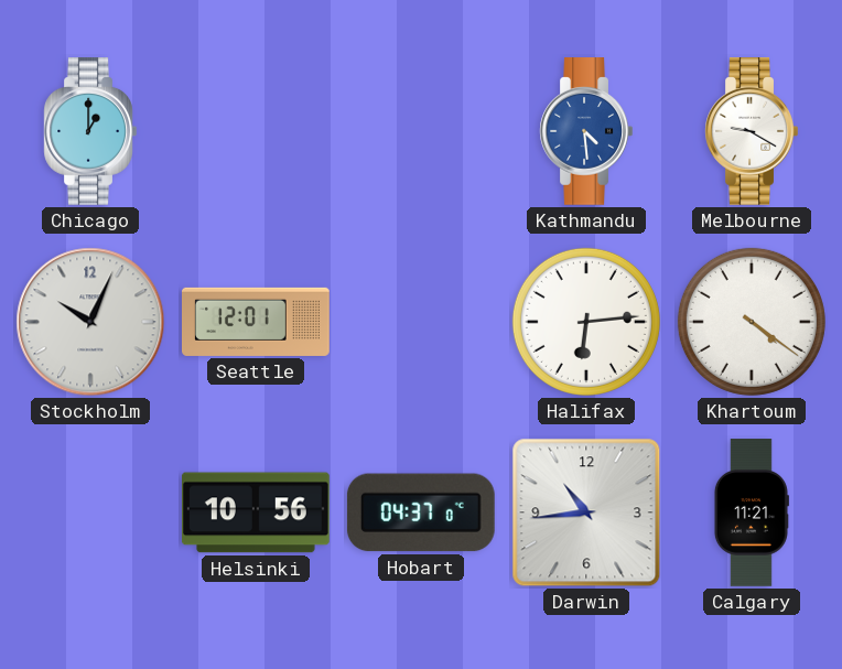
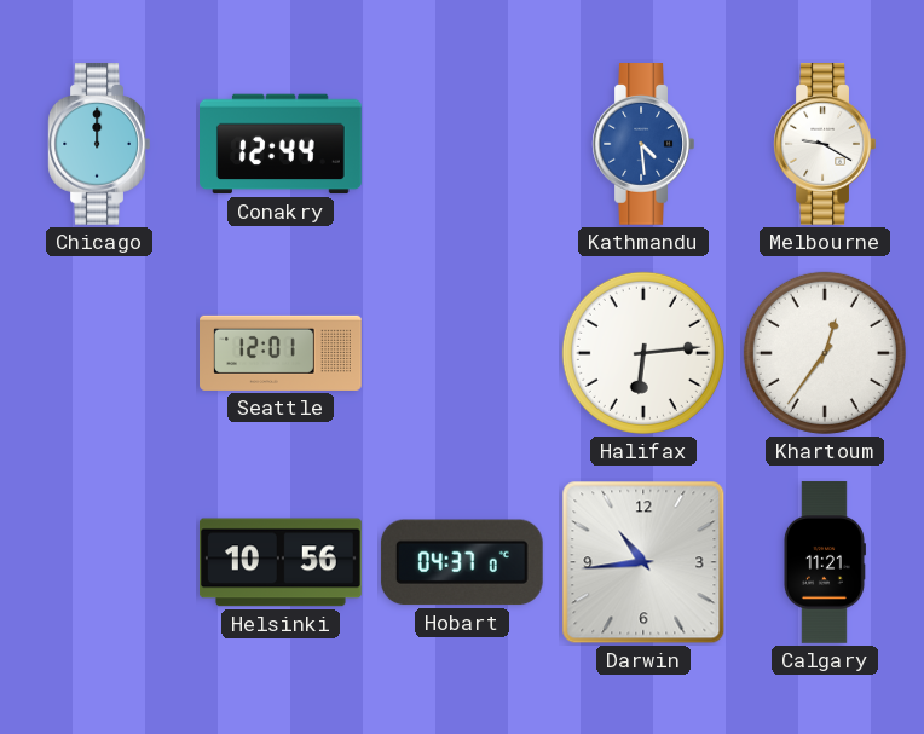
Chicago: 1:00 -> 12:00
Conakry: none -> 12:44
Stockholm: 10:04 -> none
Khartoum: 4:21 -> 12:36
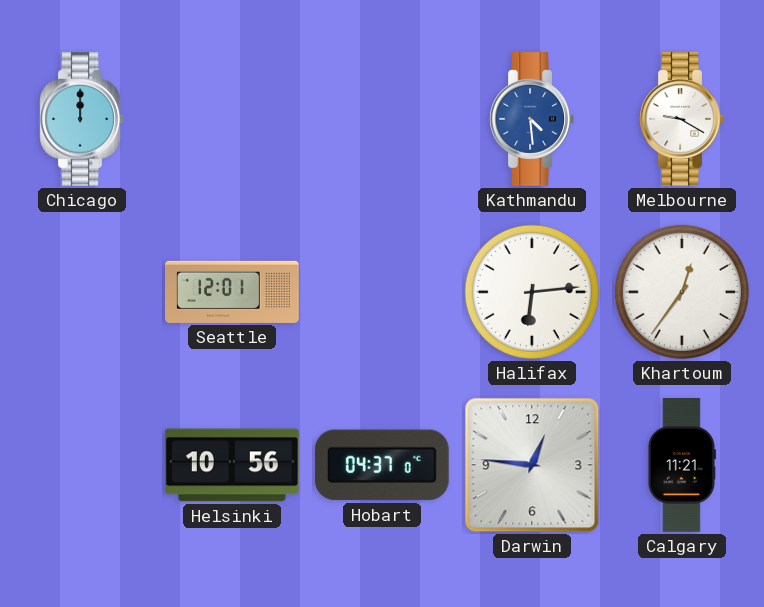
Conakry: 12:44 -> none
Darwin: 10:44 -> 12:46
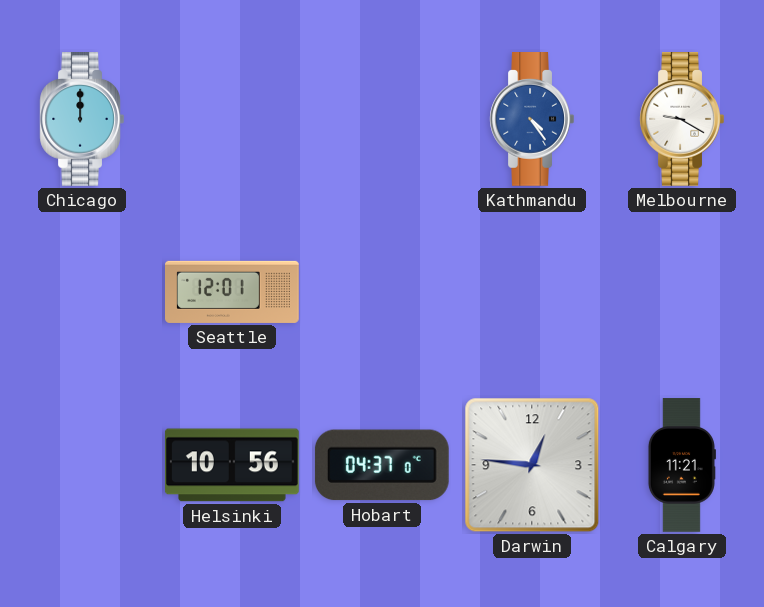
Kathmandu: 4:29 -> 4:24
Halifax: 6:14 -> none
Khartoum: 12:36 -> none
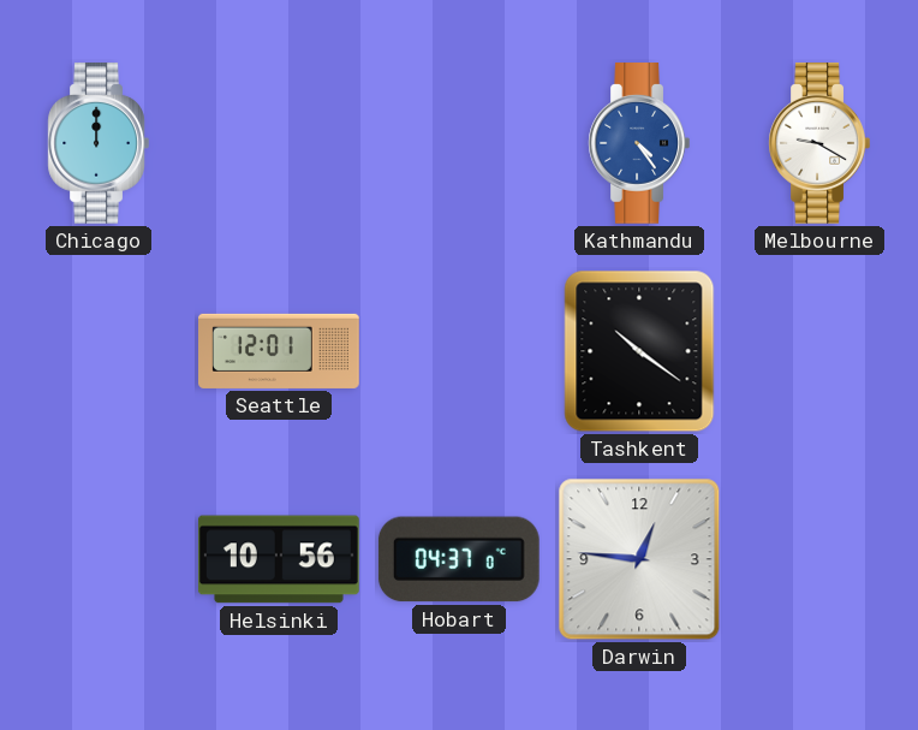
Tashkent: none -> 10:21
Calgary: 11:21 -> none
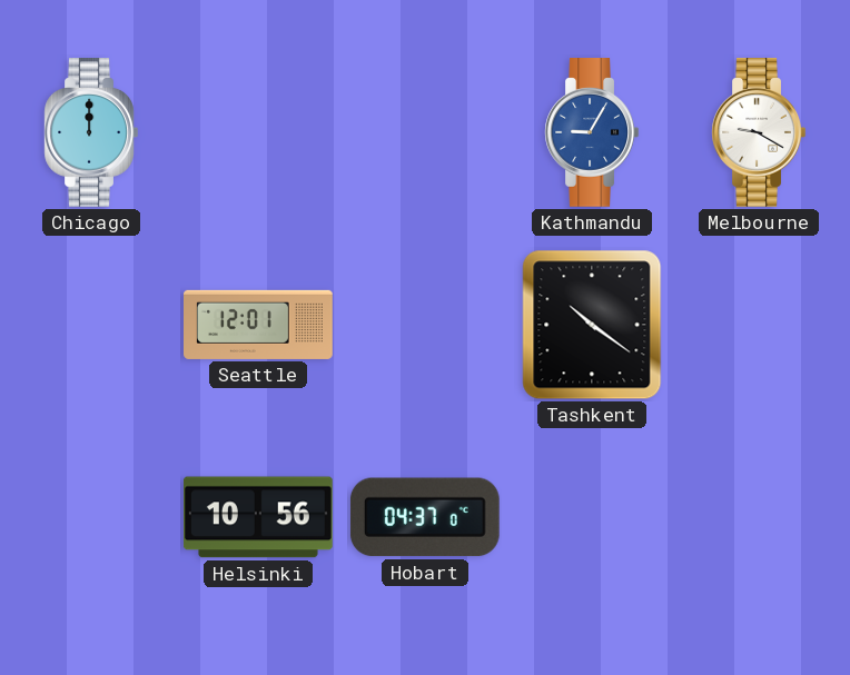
Kathmandu: 4:24 -> 9:05
Darwin: 12:46 -> none
